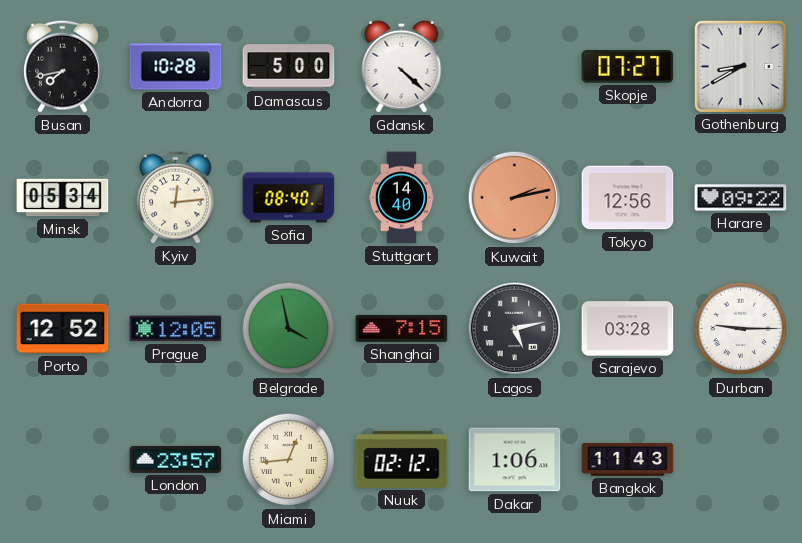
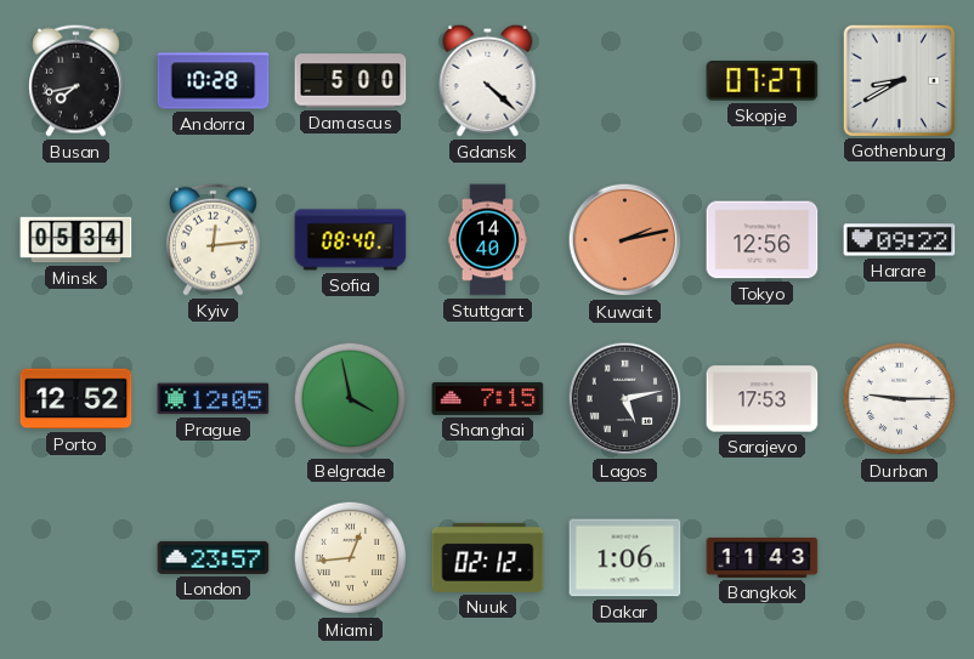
Sarajevo: 03:28 -> 17:53
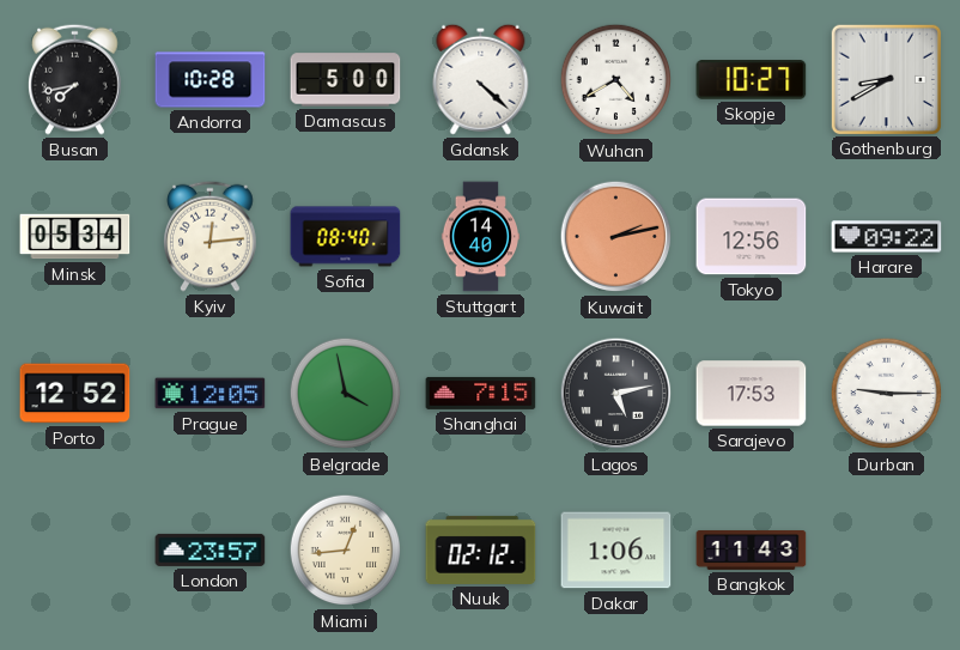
Wuhan: none -> 4:40
Skopje: 07:27 -> 10:27
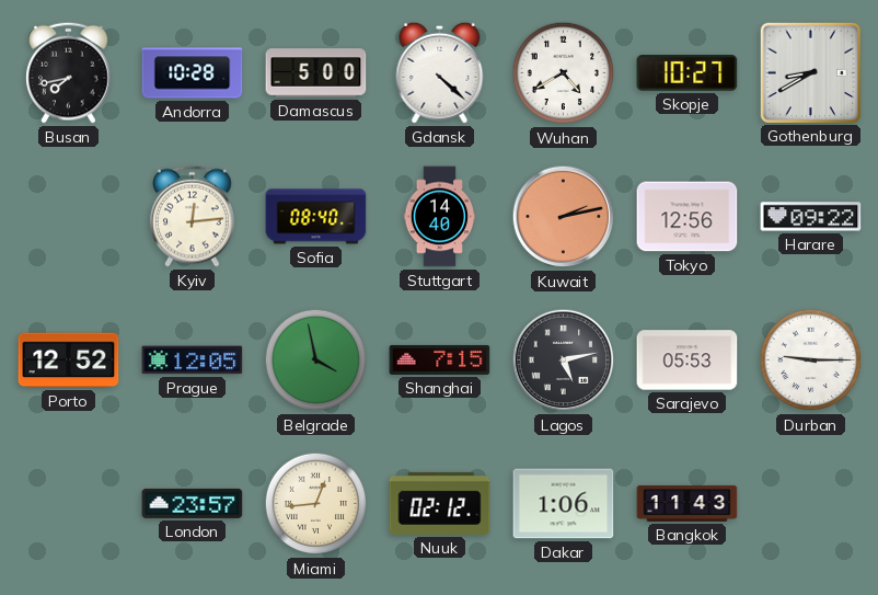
Minsk: 05:34 -> none
Sarajevo: 17:53 -> 05:53
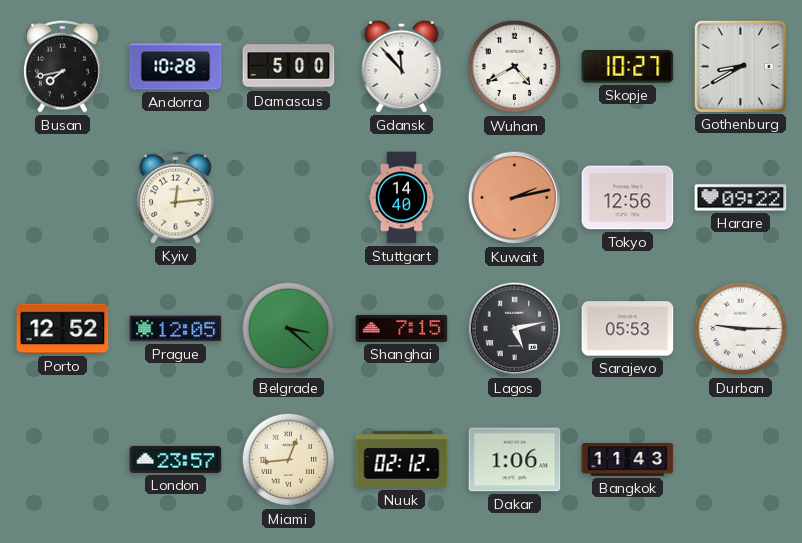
Gdansk: 4:22 -> 11:53
Sofia: 08:40 -> none
Belgrade: 3:58 -> 3:22
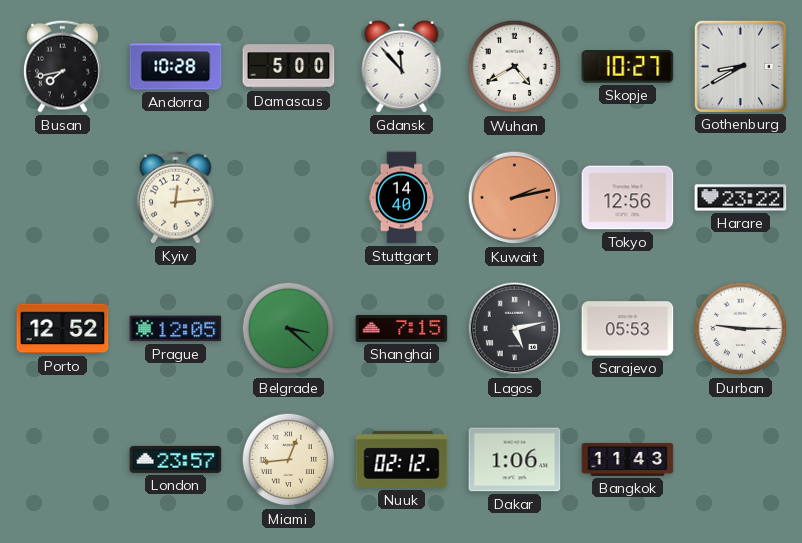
Harare: 09:22 -> 23:22
